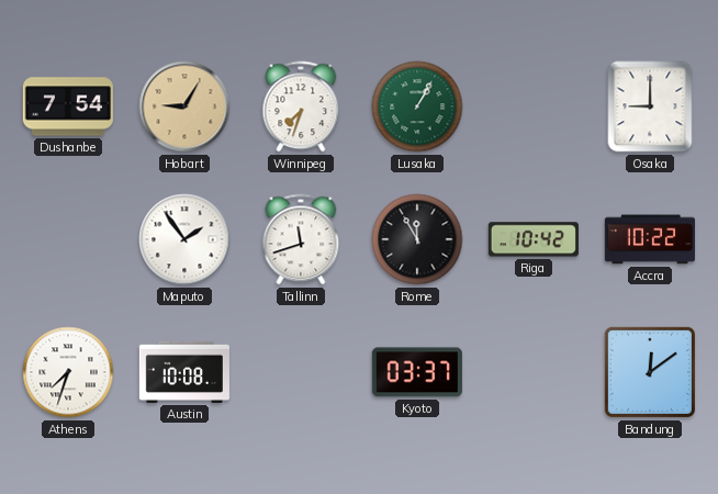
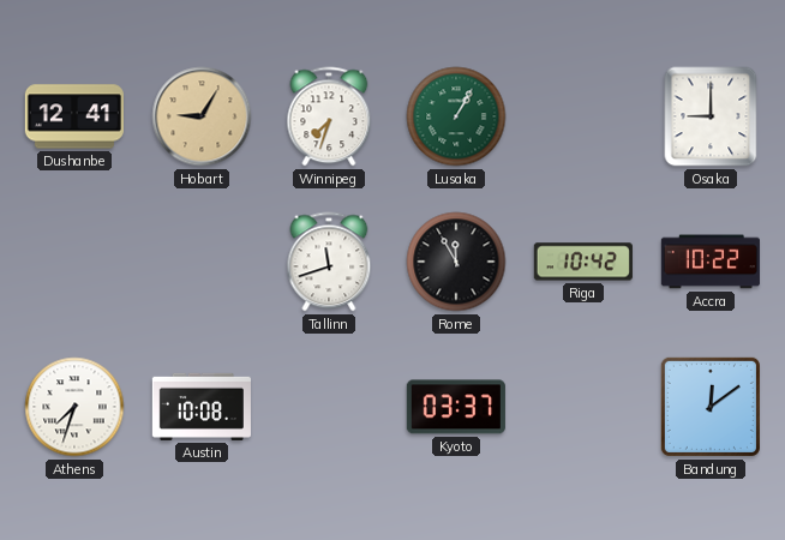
Dushanbe: 7:54 -> 12:41
Maputo: 1:54 -> none
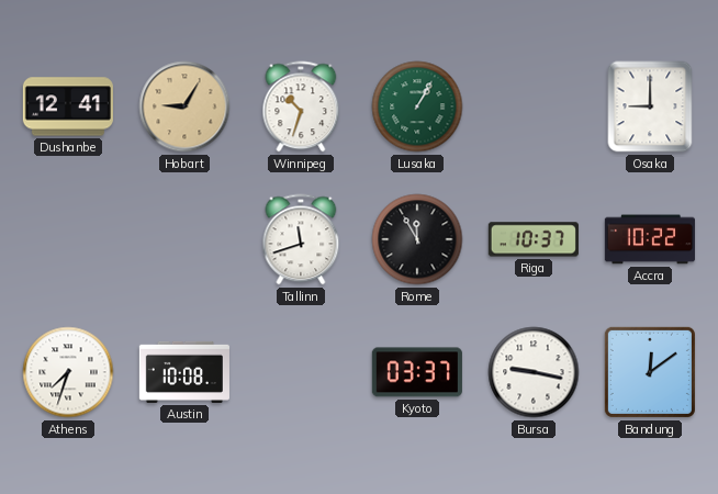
Winnipeg: 7:33 -> 10:33
Riga: 10:42 -> 10:37
Bursa: none -> 9:17
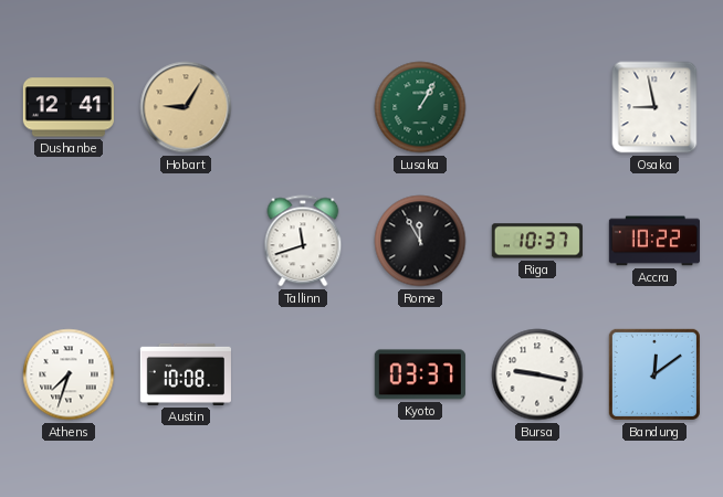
Winnipeg: 10:33 -> none
Osaka: 9:00 -> 8:58
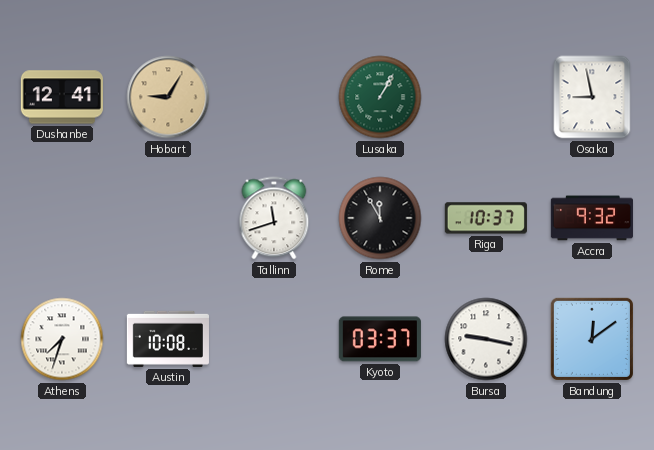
Accra: 10:22 -> 9:32
